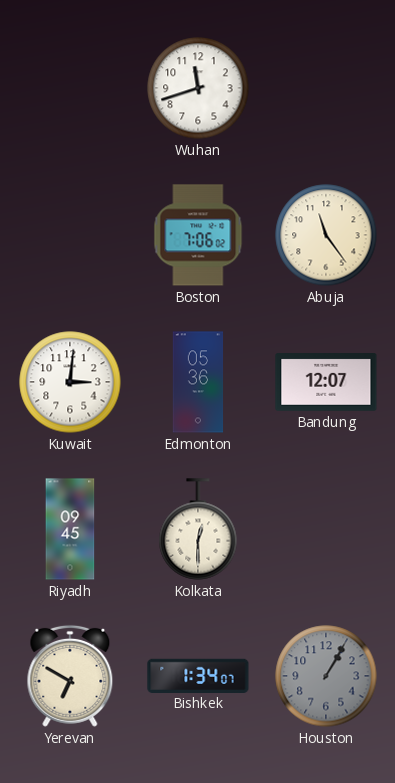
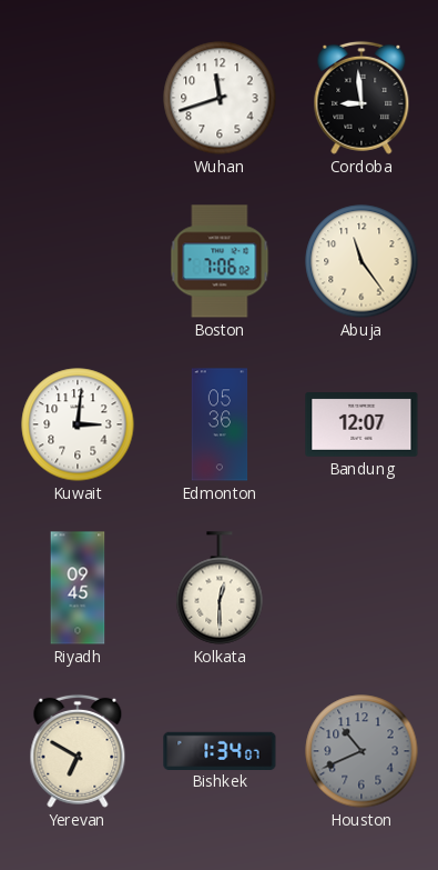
Cordoba: none -> 8:59
Houston: 1:05 -> 10:41
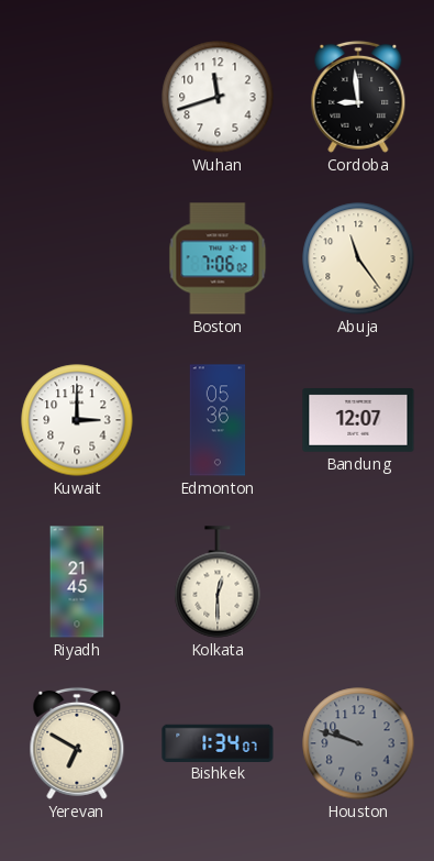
Kuwait: 3:01 -> 3:00
Riyadh: 09:45 -> 21:45
Houston: 10:41 -> 9:48
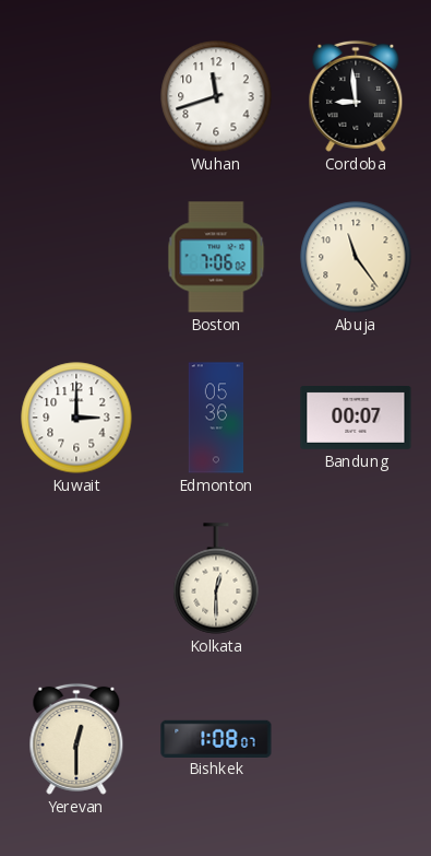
Bandung: 12:07 -> 00:07
Riyadh: 21:45 -> none
Yerevan: 6:50 -> 12:30
Bishkek: 1:34 -> 1:08
Houston: 9:48 -> none
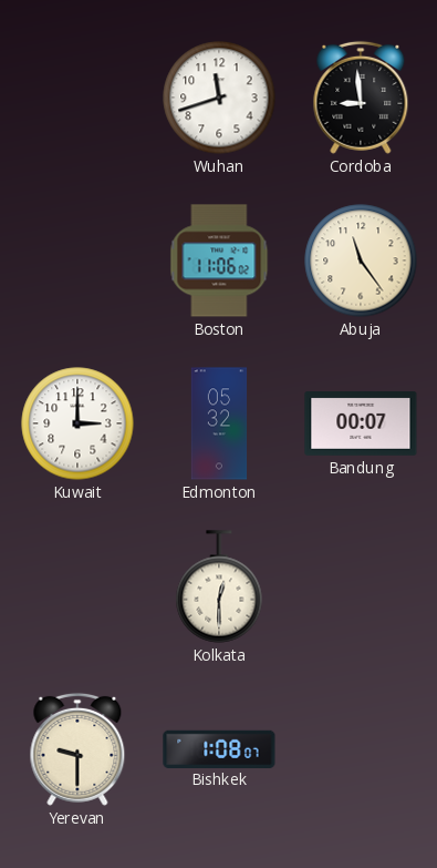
Boston: 7:06 -> 11:06
Edmonton: 05:36 -> 05:32
Yerevan: 12:30 -> 9:30
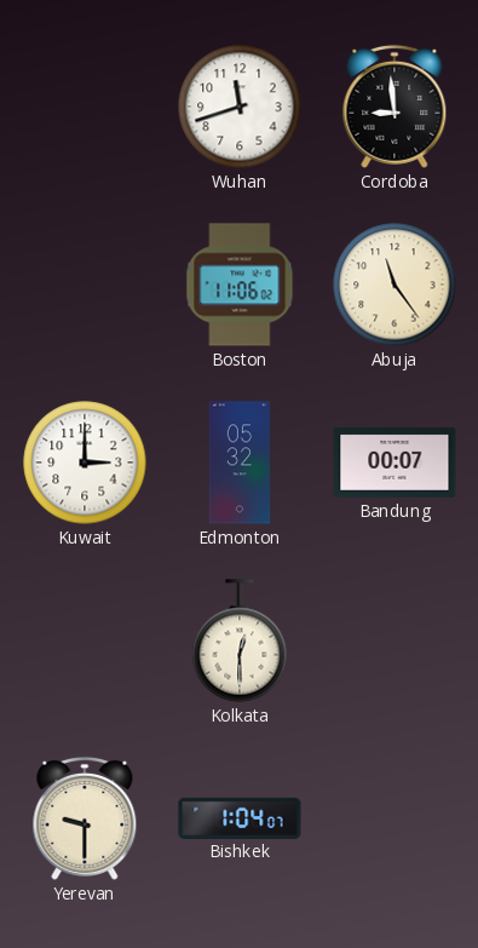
Bishkek: 1:08 -> 1:04
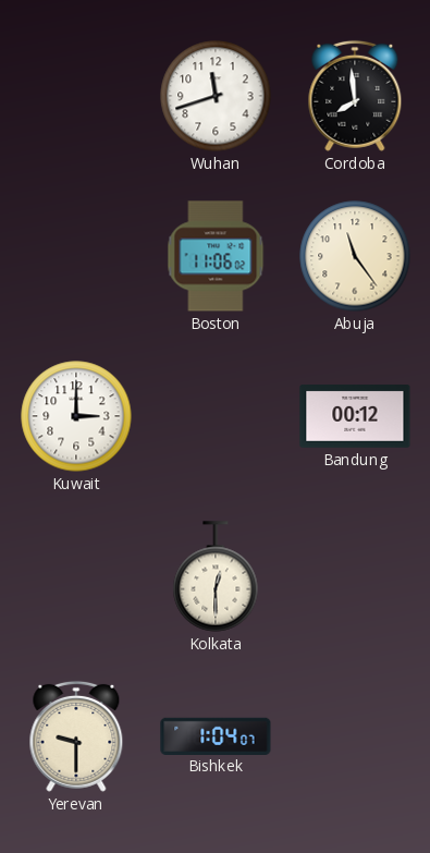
Cordoba: 8:59 -> 7:59
Edmonton: 05:32 -> none
Bandung: 00:07 -> 00:12
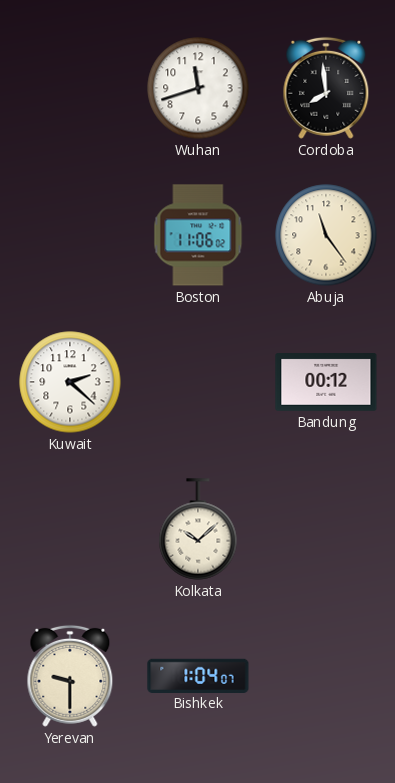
Kuwait: 3:00 -> 2:22
Kolkata: 12:30 -> 10:08
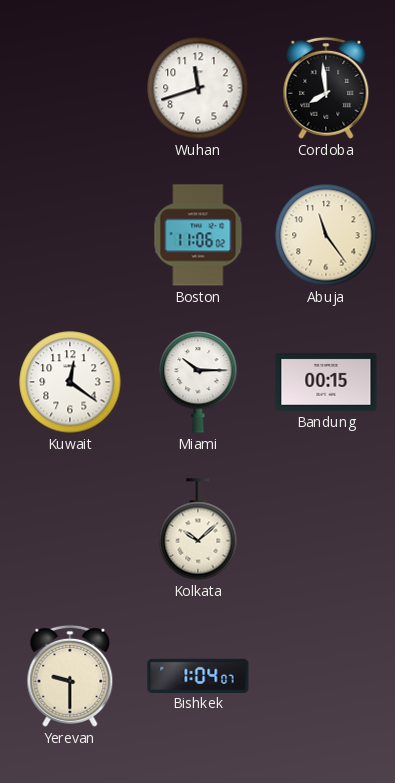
Kuwait: 2:22 -> 12:21
Miami: none -> 10:15
Bandung: 00:12 -> 00:15
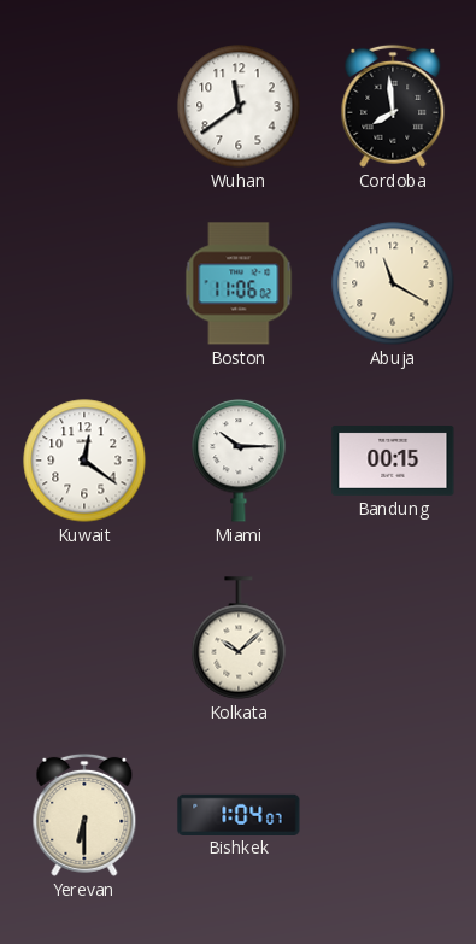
Wuhan: 11:42 -> 11:39
Abuja: 11:24 -> 11:20
Yerevan: 9:30 -> 6:30
